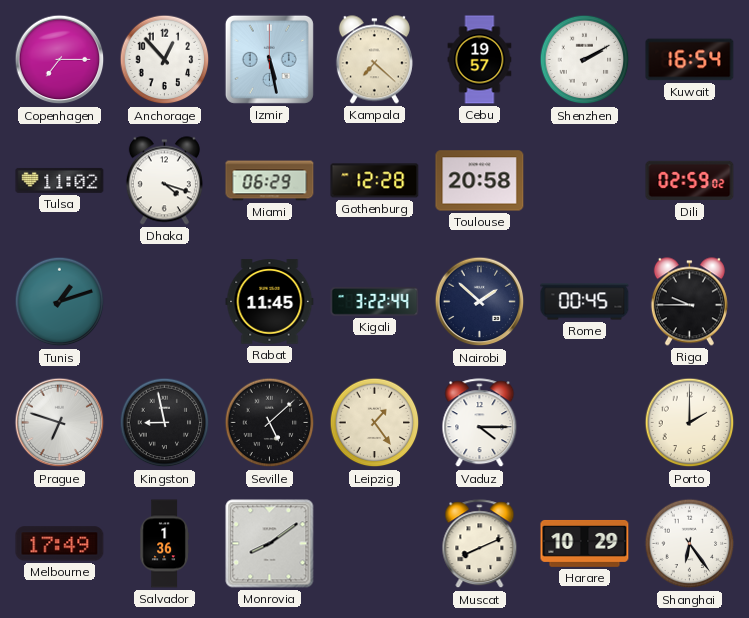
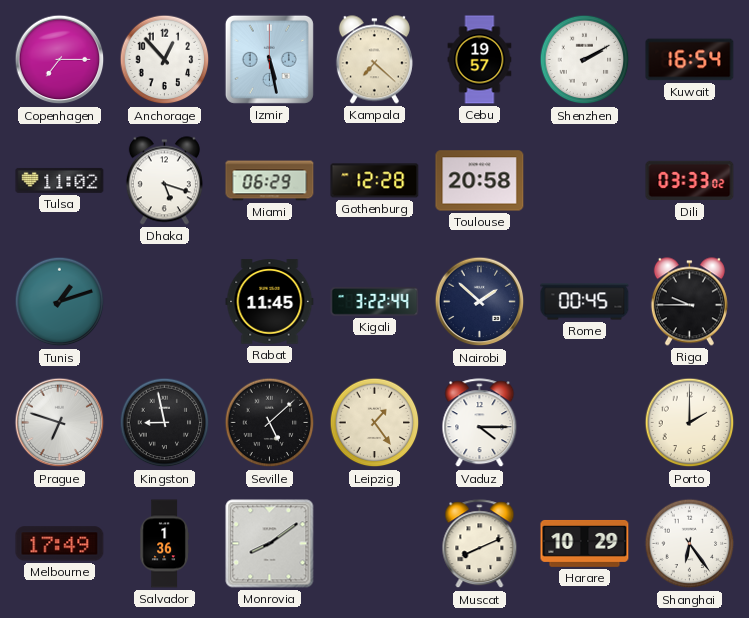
Dhaka: 4:18 -> 5:18
Dili: 02:59 -> 03:33
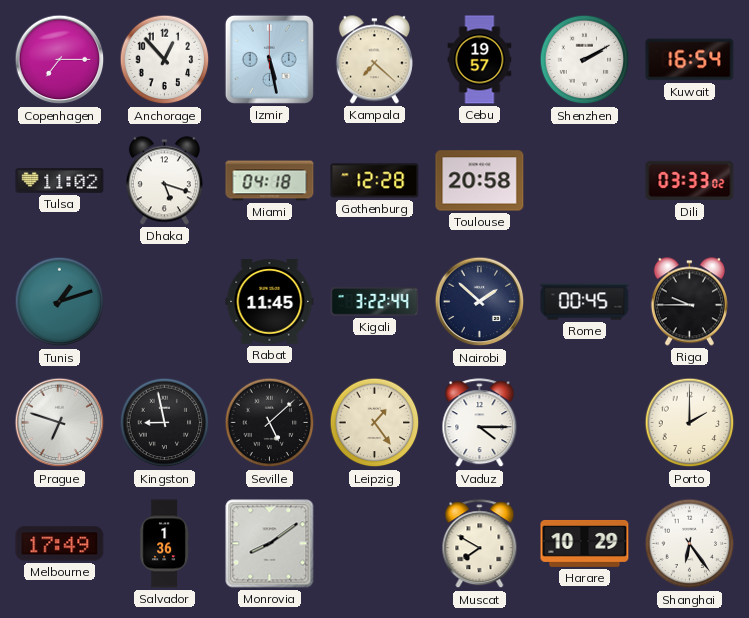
Miami: 06:29 -> 04:18
Muscat: 8:11 -> 7:50
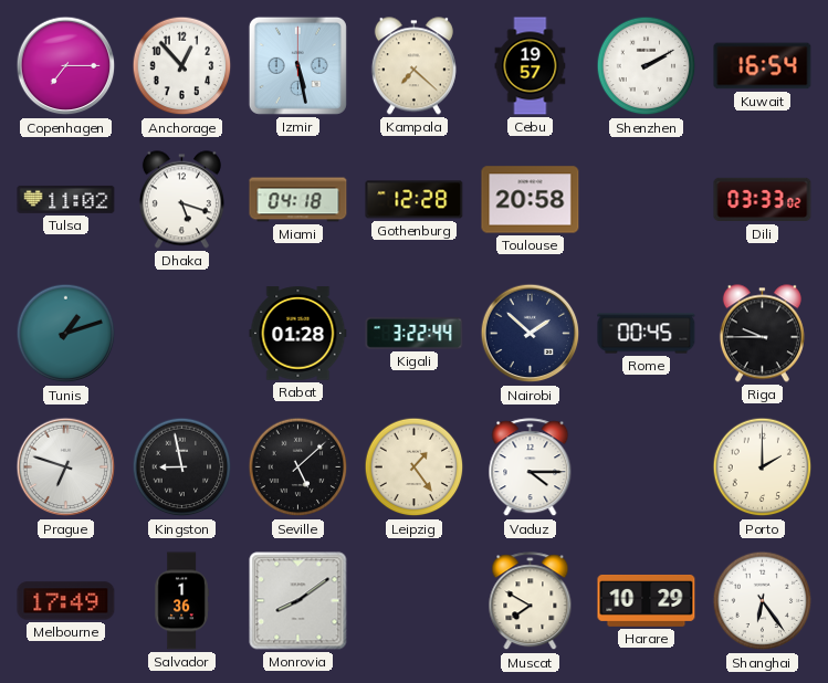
Rabat: 11:45 -> 01:28
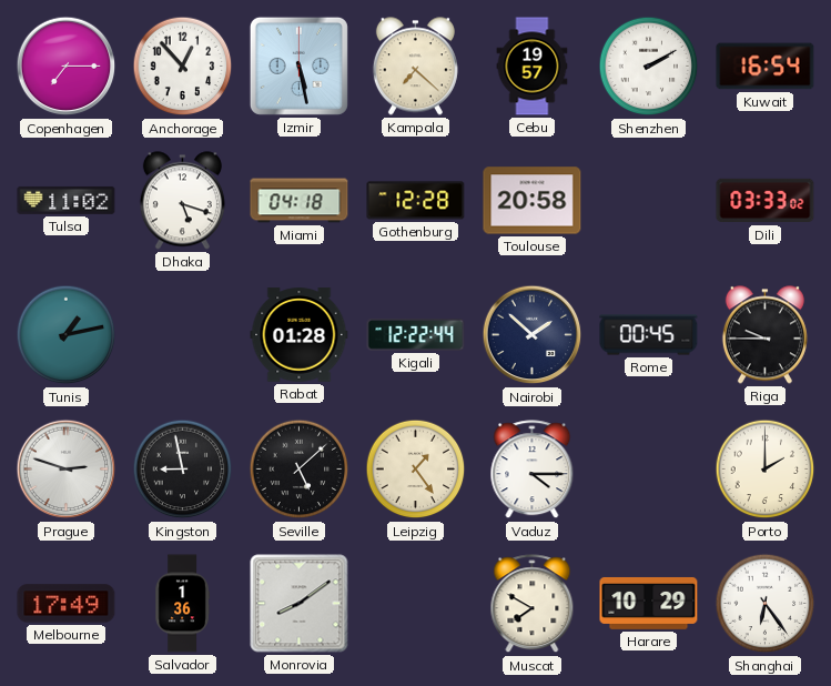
Tunis: 1:12 -> 1:13
Kigali: 3:22 -> 12:22
Prague: 6:48 -> 2:48
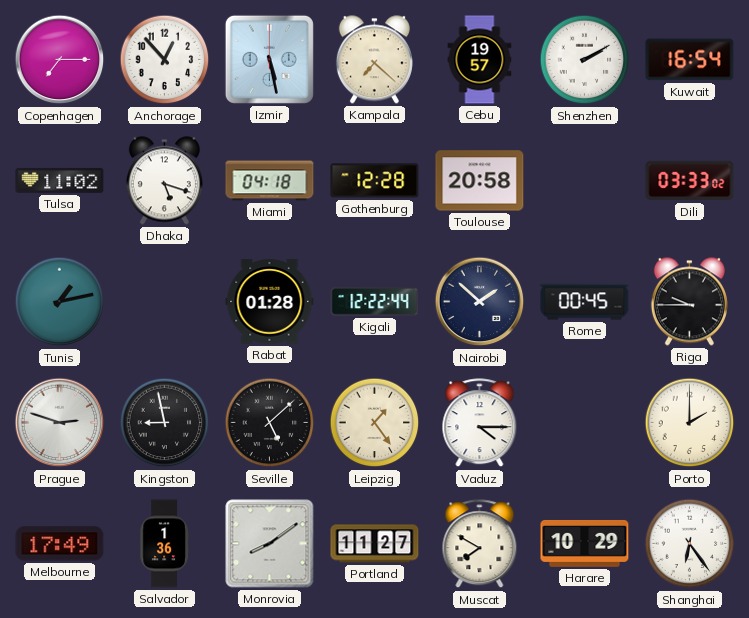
Portland: none -> 11:27
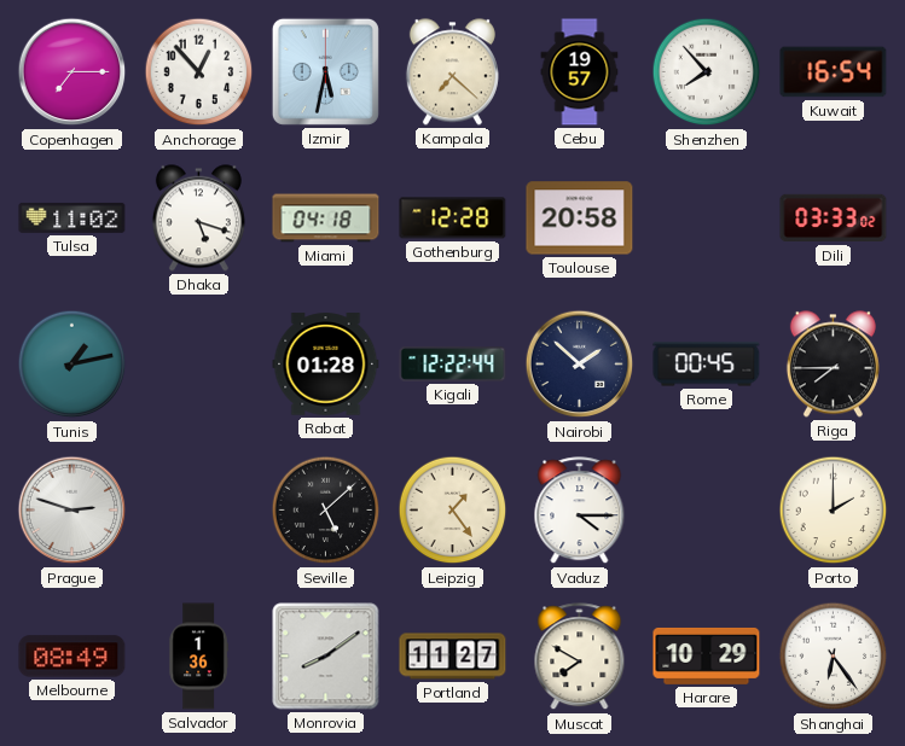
Izmir: 5:28 -> 5:32
Shenzhen: 2:10 -> 7:53
Riga: 9:45 -> 7:45
Kingston: 8:58 -> none
Melbourne: 17:49 -> 08:49
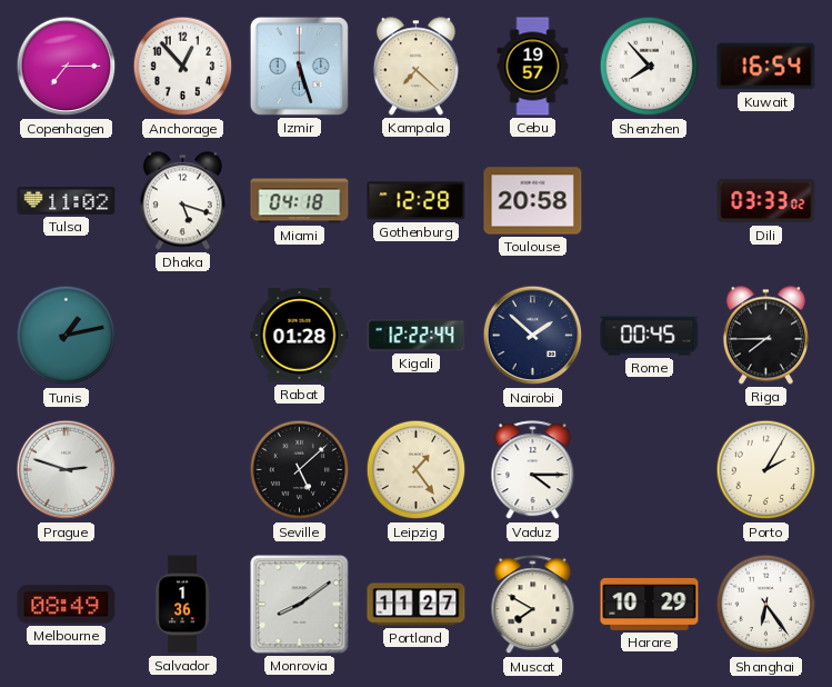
Izmir: 5:32 -> 5:27
Porto: 2:00 -> 2:05
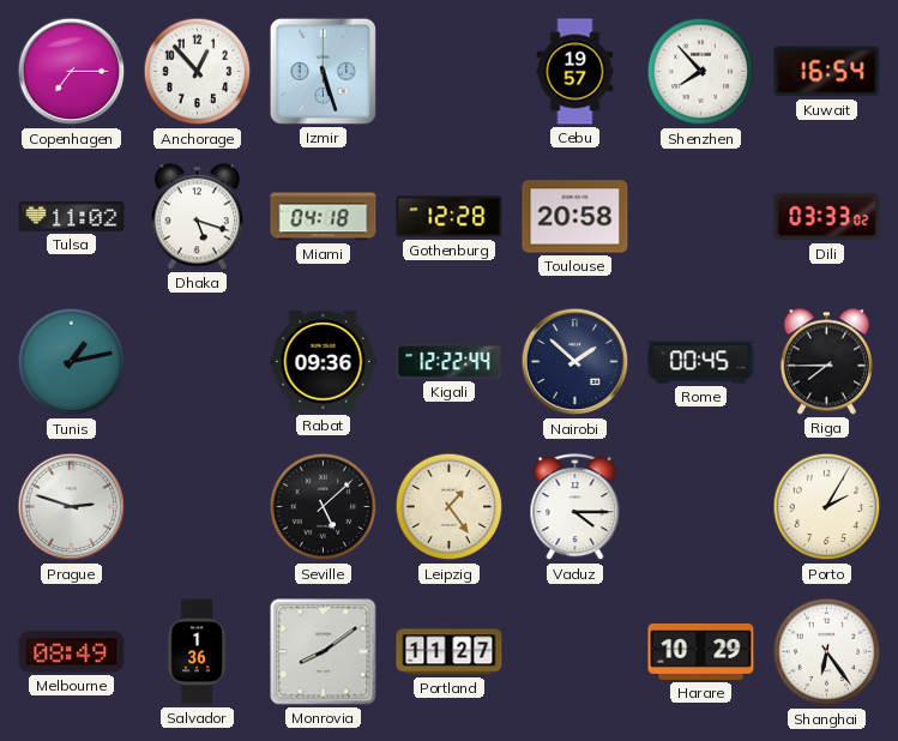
Kampala: 7:22 -> none
Rabat: 01:28 -> 09:36
Muscat: 7:50 -> none
